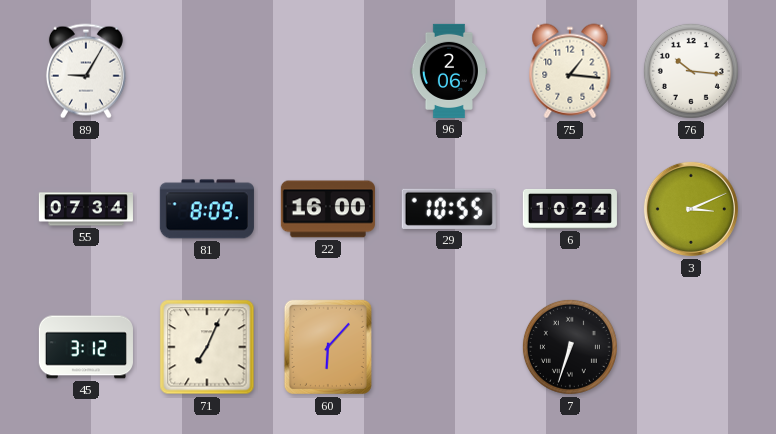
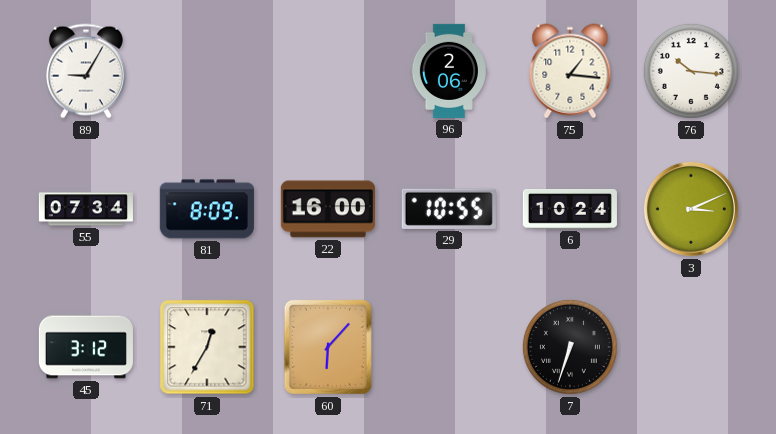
71: 7:04 -> 12:35
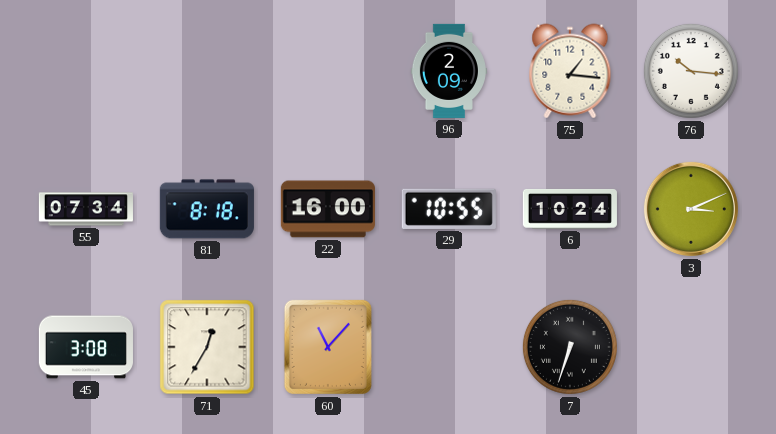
89: 9:05 -> none
96: 2:06 -> 2:09
81: 8:09 -> 8:18
45: 3:12 -> 3:08
60: 6:07 -> 11:07
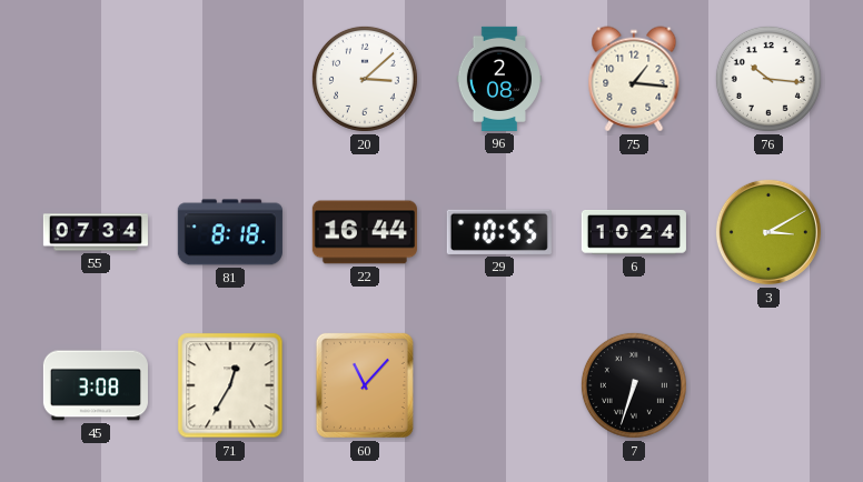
20: none -> 3:08
96: 2:09 -> 2:08
22: 16:00 -> 16:44
3: 3:11 -> 3:10
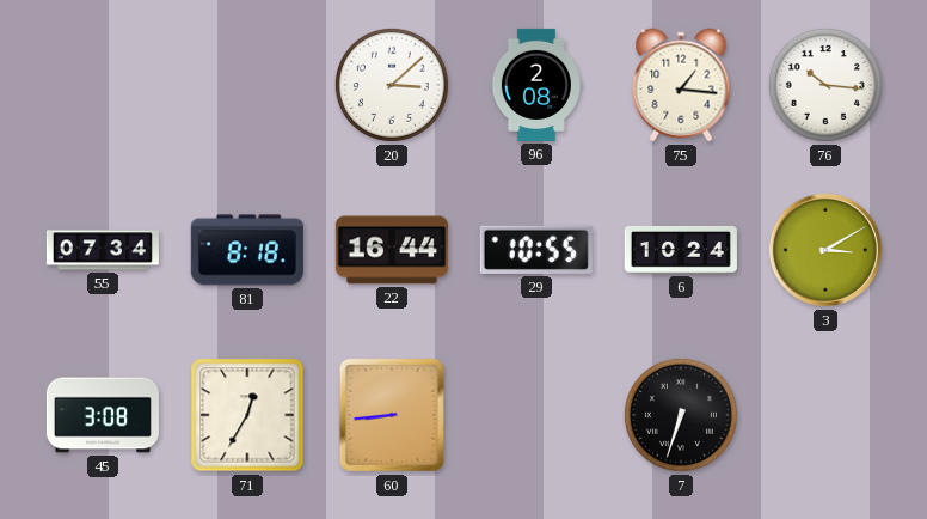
60: 11:07 -> 8:44
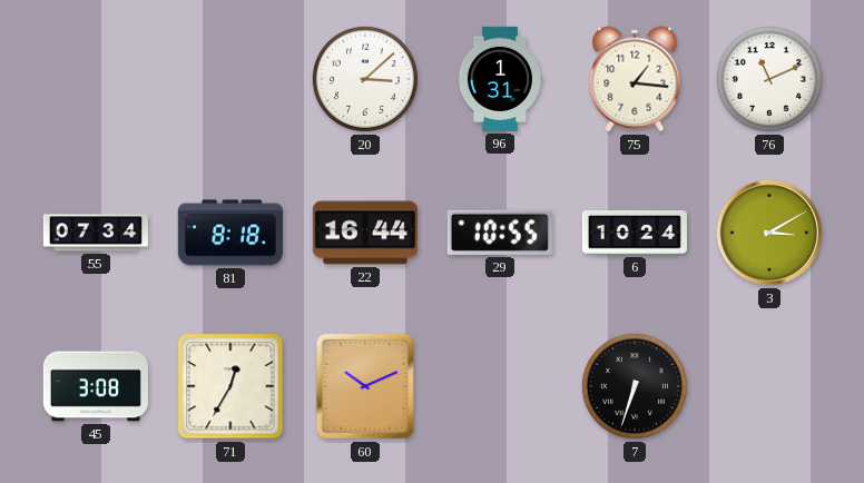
96: 2:08 -> 1:31
76: 10:16 -> 11:11
60: 8:44 -> 10:11
